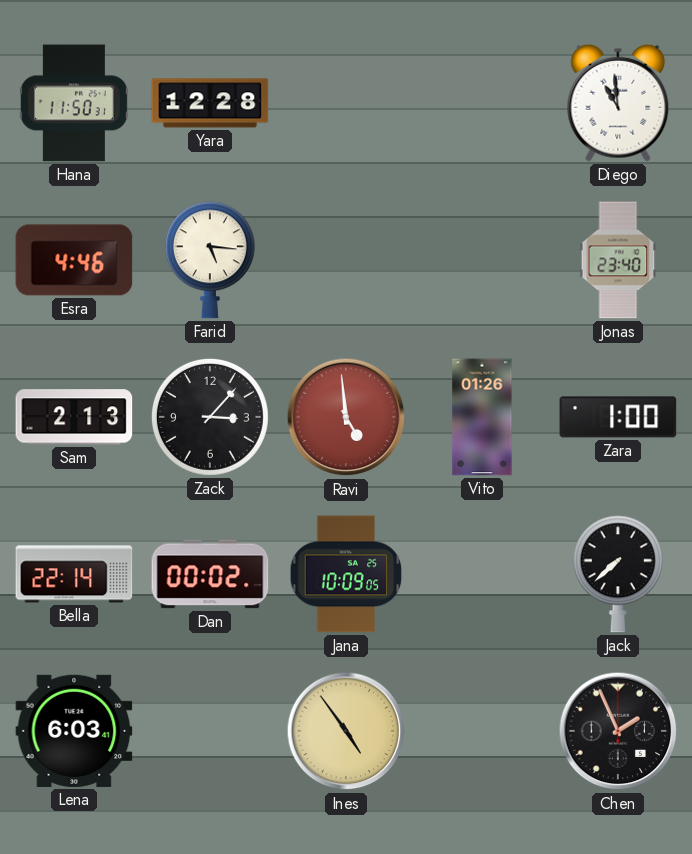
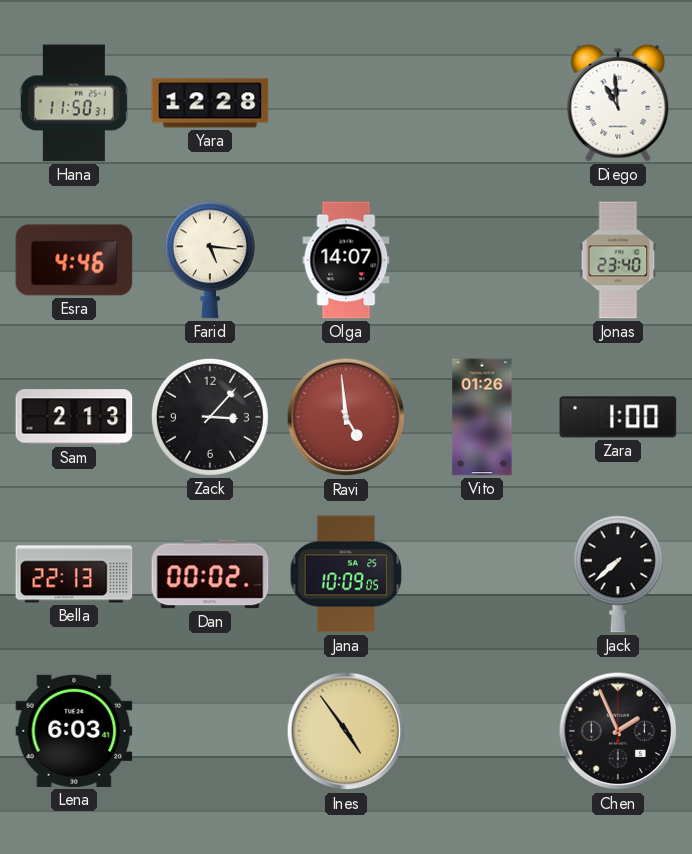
Olga: none -> 14:07
Bella: 22:14 -> 22:13
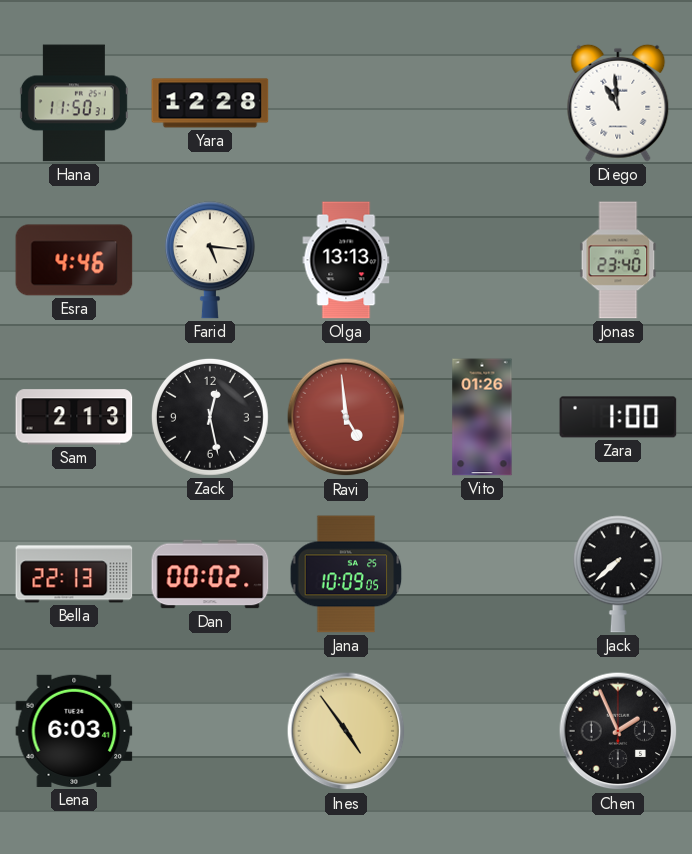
Olga: 14:07 -> 13:13
Zack: 3:07 -> 12:28
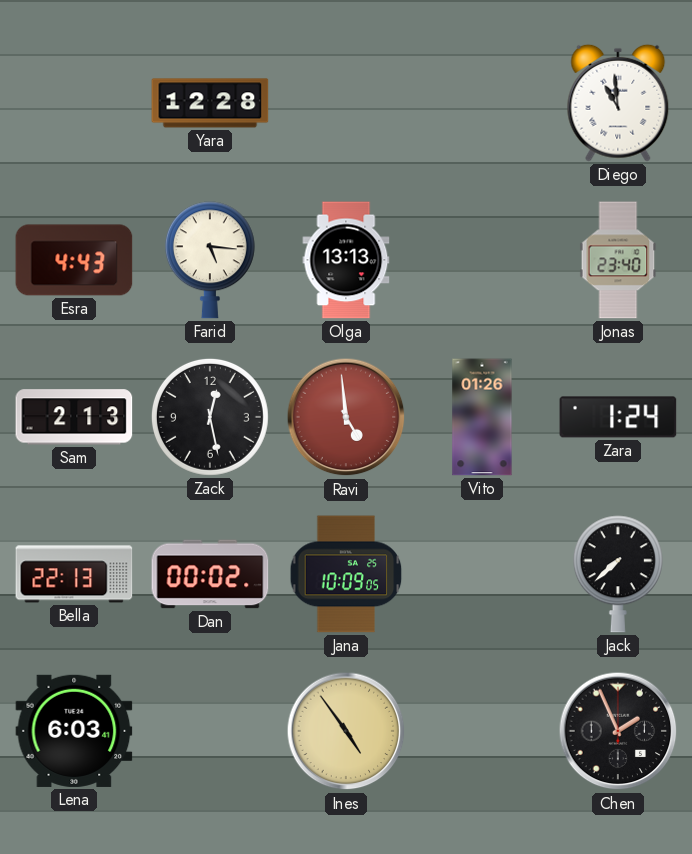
Hana: 11:50 -> none
Esra: 4:46 -> 4:43
Zara: 1:00 -> 1:24
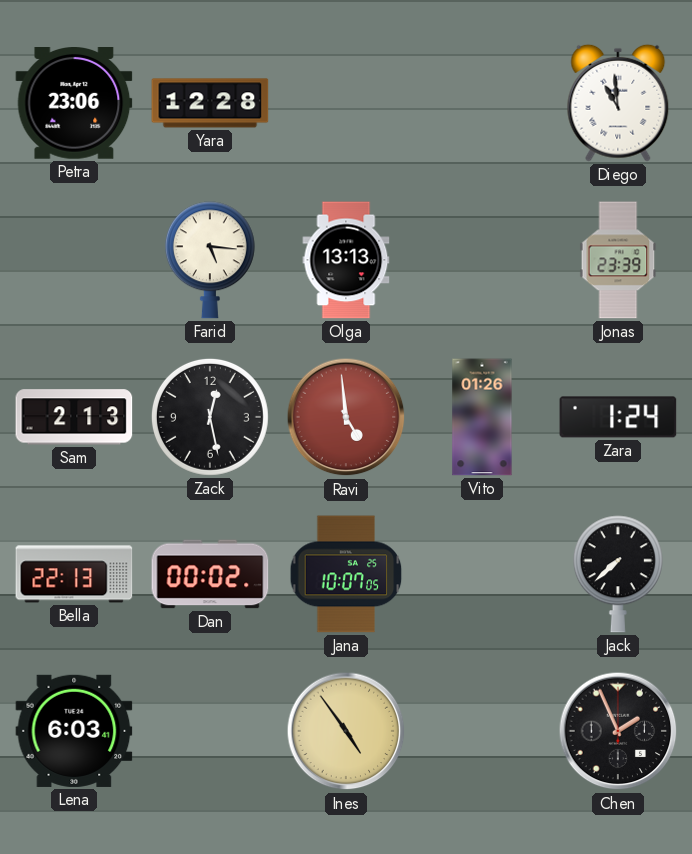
Petra: none -> 23:06
Esra: 4:43 -> none
Jonas: 23:40 -> 23:39
Jana: 10:09 -> 10:07
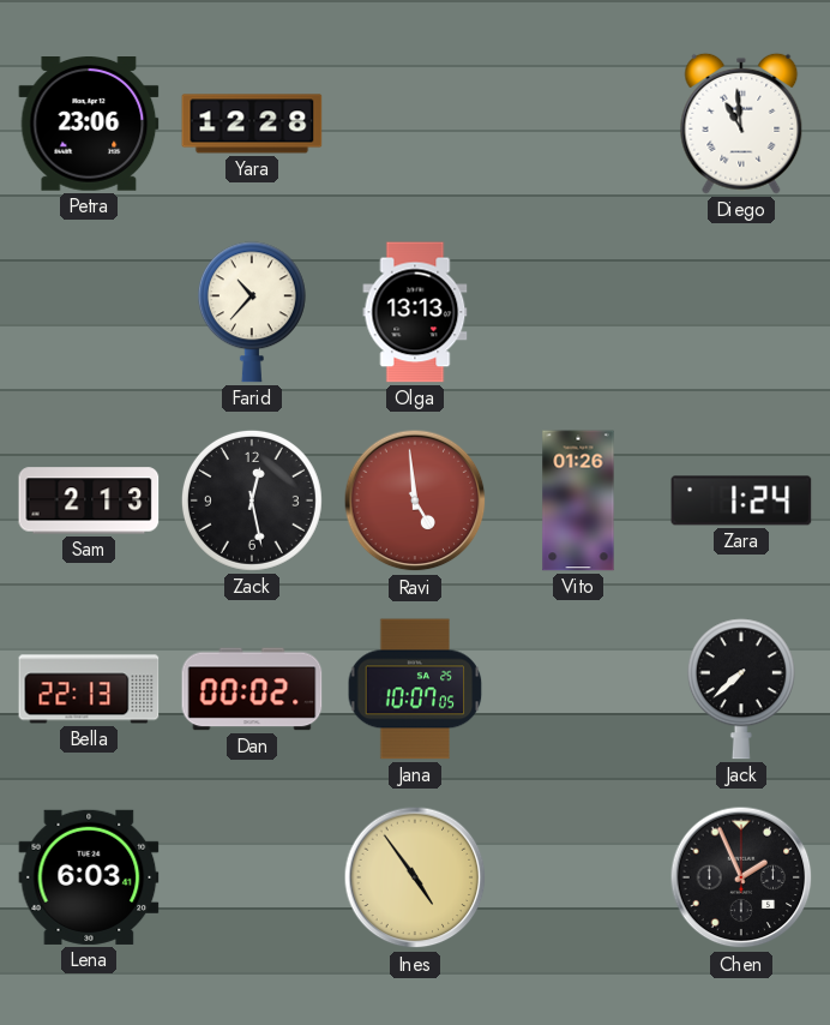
Farid: 5:16 -> 10:37
Jonas: 23:39 -> none
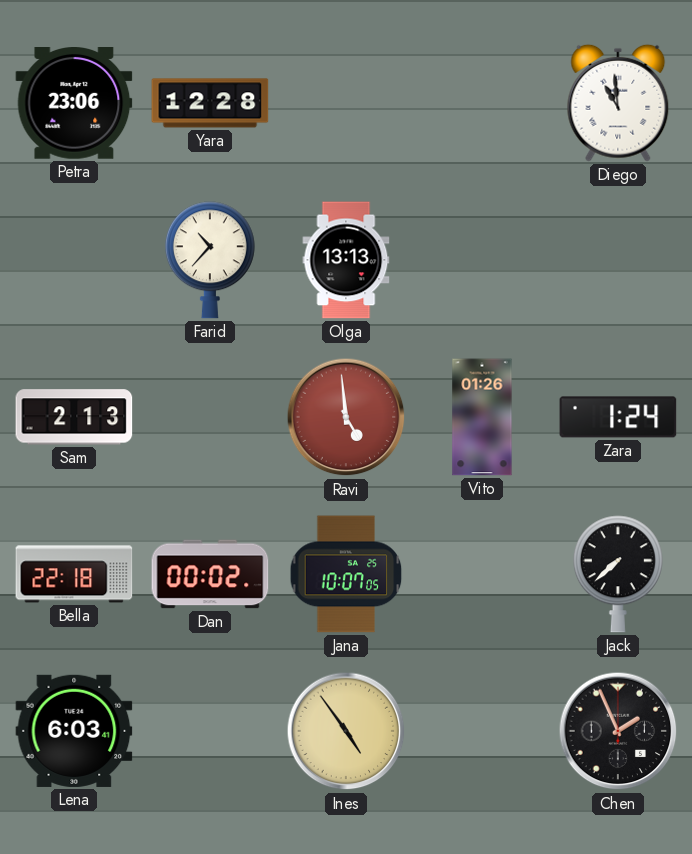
Zack: 12:28 -> none
Bella: 22:13 -> 22:18
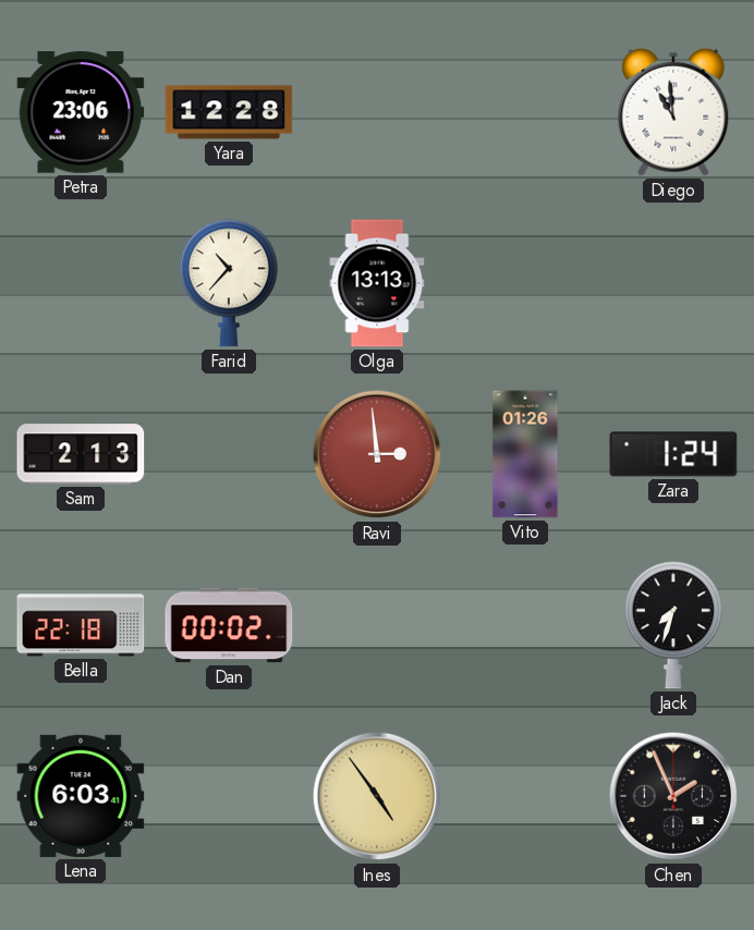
Ravi: 4:59 -> 2:59
Jana: 10:07 -> none
Jack: 7:38 -> 7:33
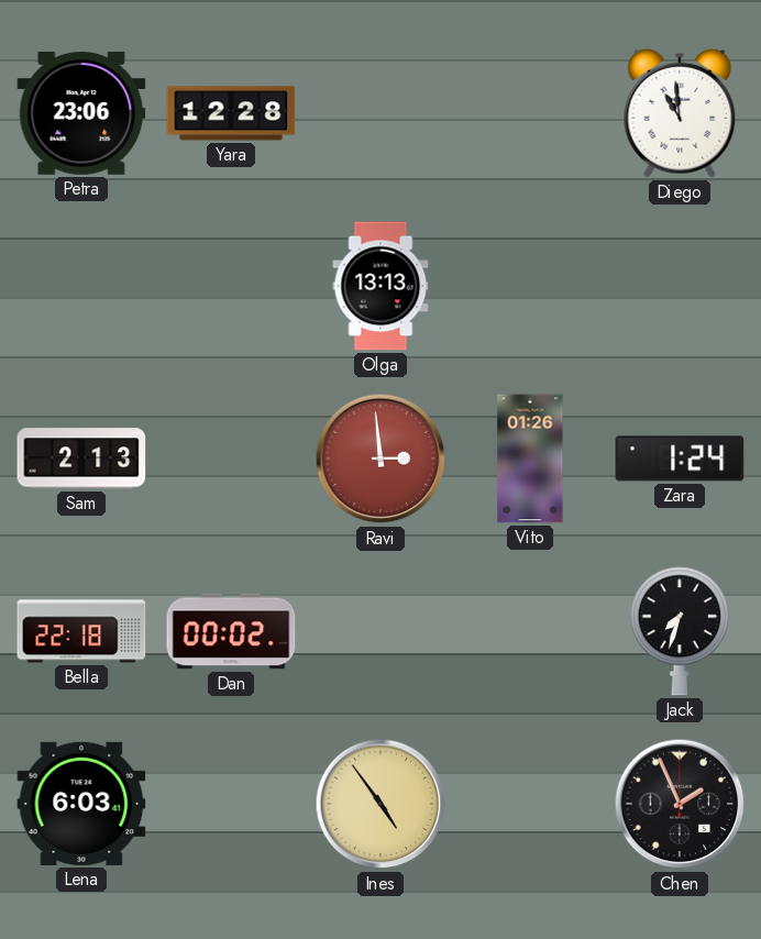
Farid: 10:37 -> none
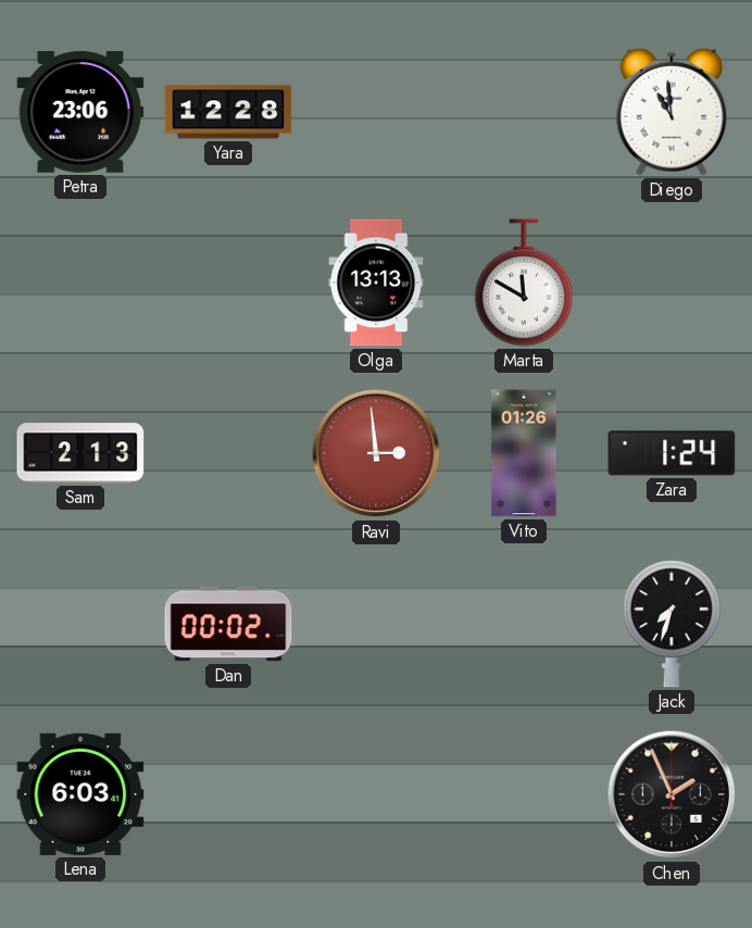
Marta: none -> 11:50
Bella: 22:18 -> none
Ines: 4:54 -> none
